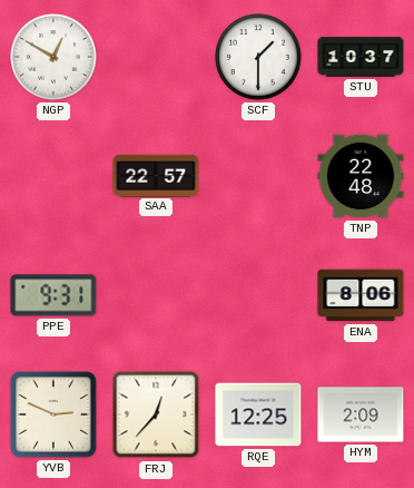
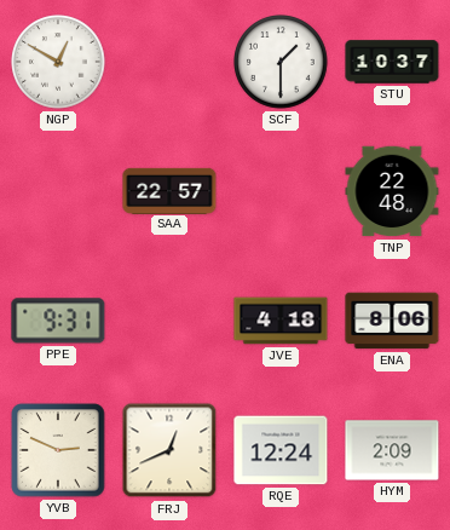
JVE: none -> 4:18
FRJ: 12:37 -> 12:41
RQE: 12:25 -> 12:24
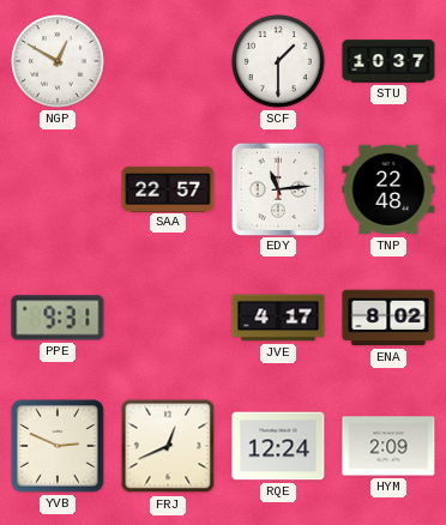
EDY: none -> 11:14
JVE: 4:18 -> 4:17
ENA: 8:06 -> 8:02
